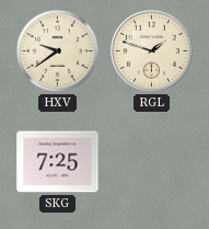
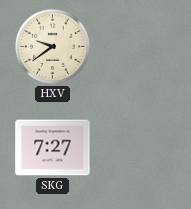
RGL: 1:48 -> none
SKG: 7:25 -> 7:27
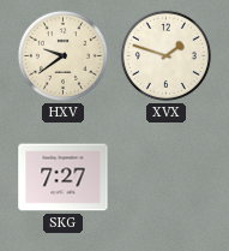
XVX: none -> 1:48
